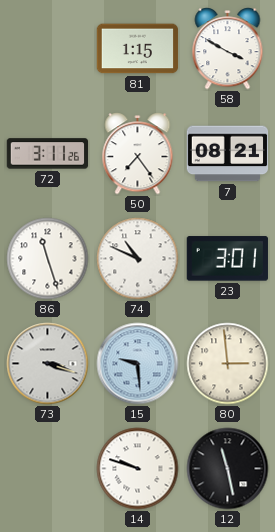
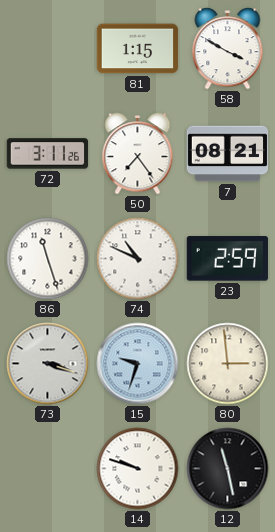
23: 3:01 -> 2:59
15: 9:29 -> 9:33
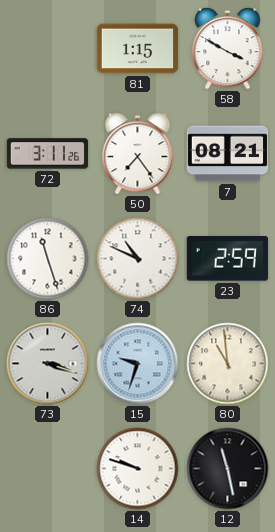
80: 2:59 -> 10:59
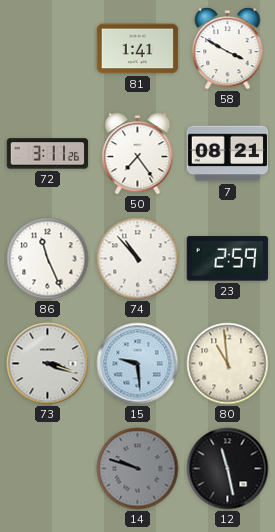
81: 1:15 -> 1:41
86: 11:27 -> 11:26
74: 10:49 -> 10:53
15: 9:33 -> 9:29
14 dial: white -> grey
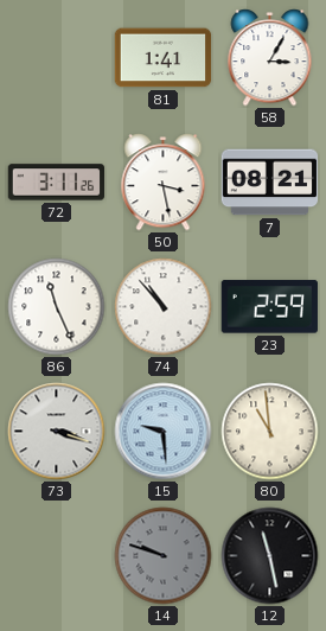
58: 3:50 -> 3:05
50: 7:24 -> 3:28
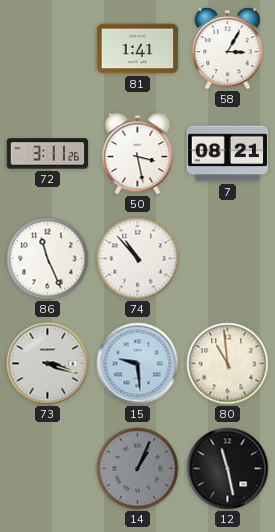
23: 2:59 -> none
14: 9:48 -> 1:04
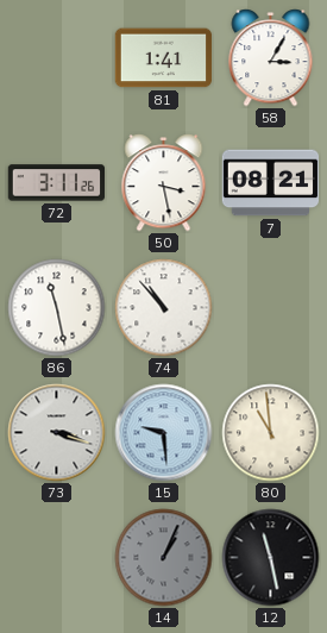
86: 11:26 -> 11:28
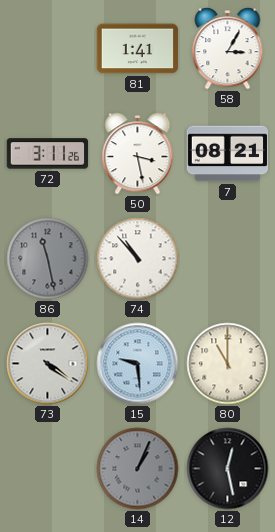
86 dial: white -> grey
73: 3:18 -> 4:21
80: 10:59 -> 11:00
12: 11:28 -> 12:28
